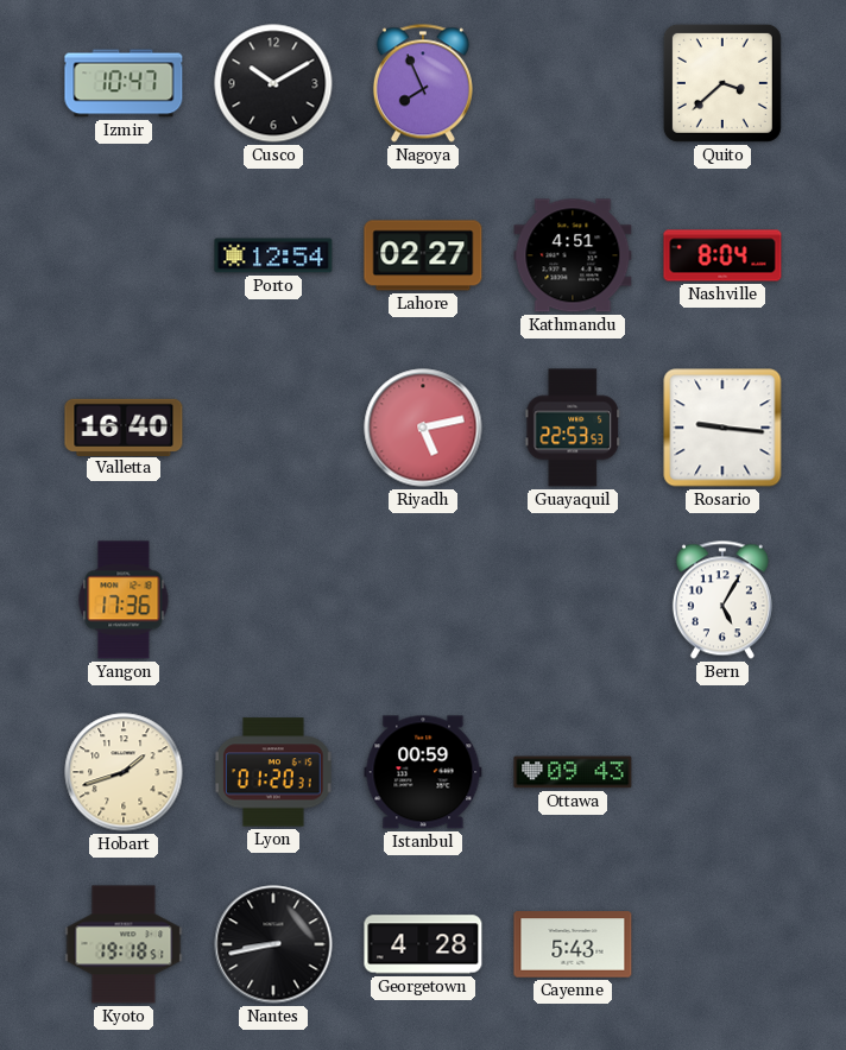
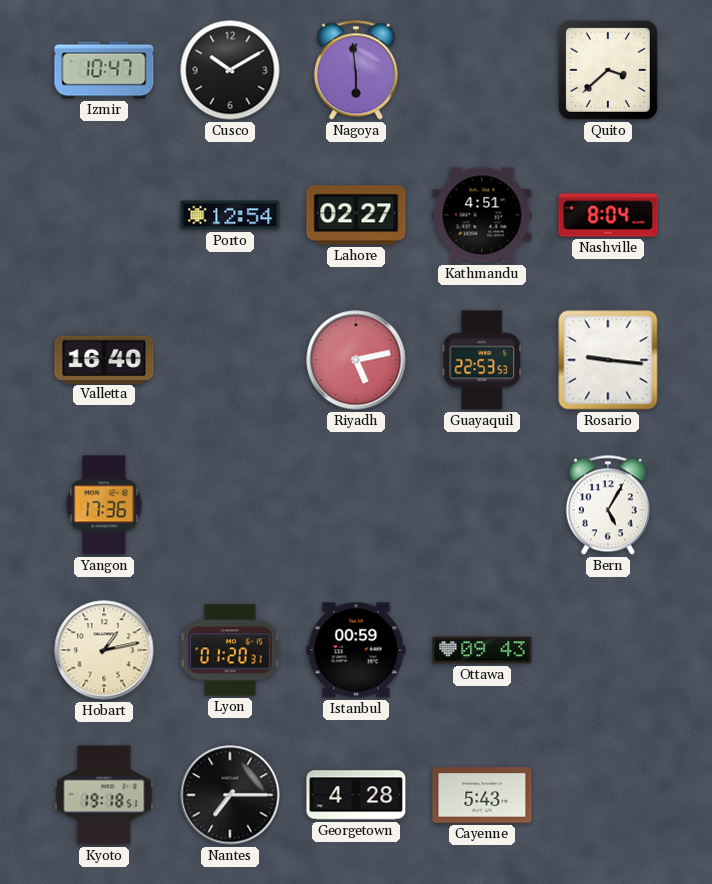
Nagoya: 7:56 -> 5:59
Hobart: 1:42 -> 1:13
Nantes: 8:43 -> 7:15
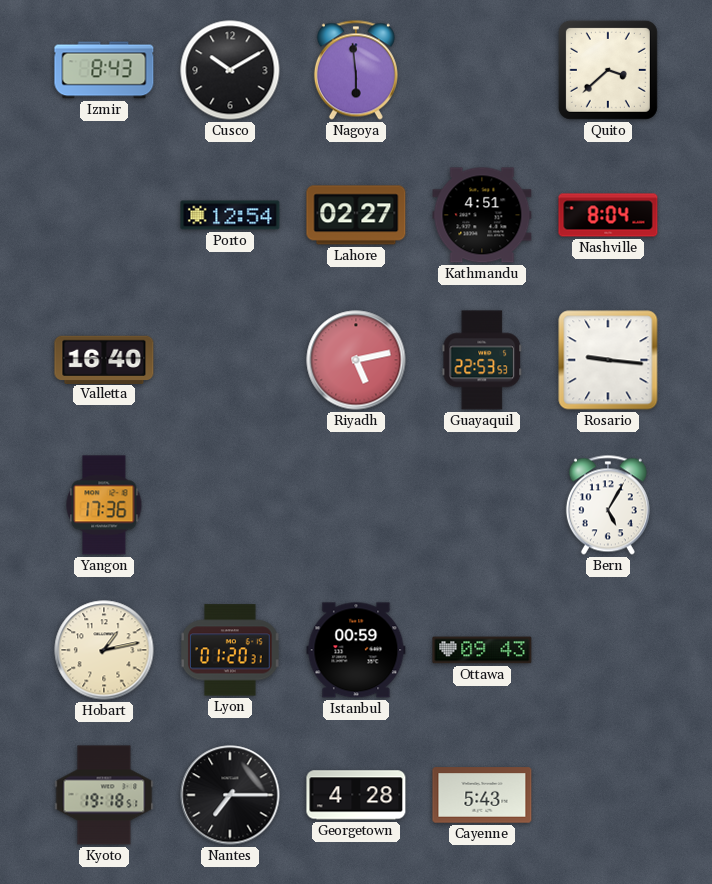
Izmir: 10:47 -> 8:43
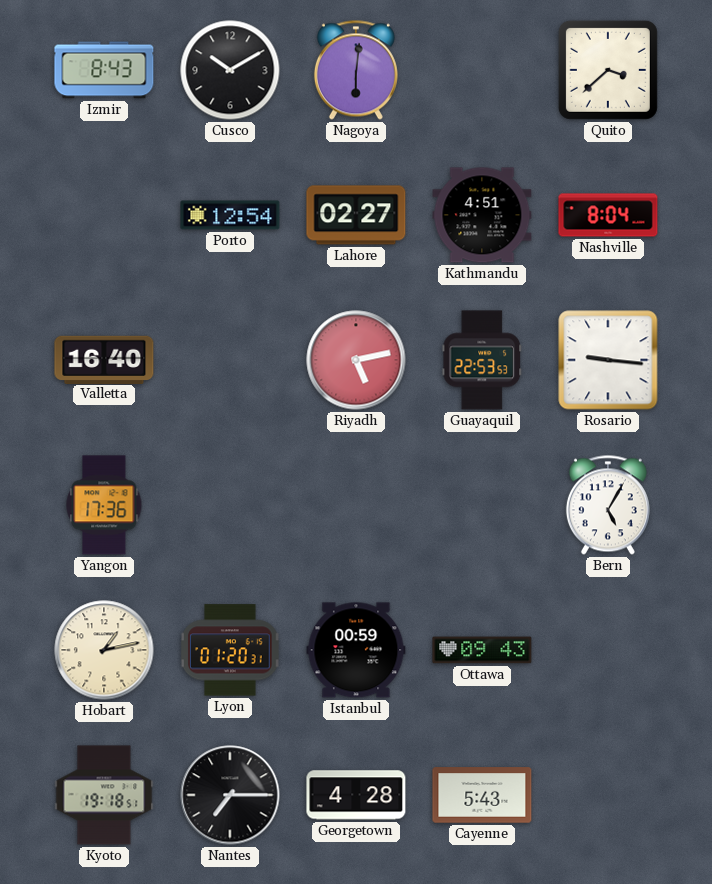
Nagoya: 5:59 -> 6:01
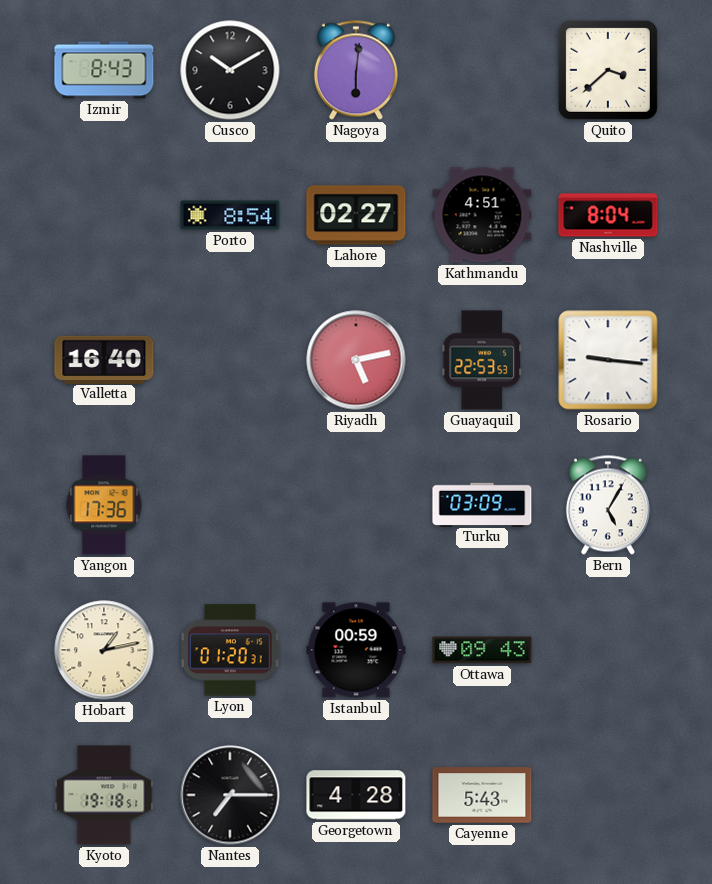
Porto: 12:54 -> 8:54
Turku: none -> 03:09
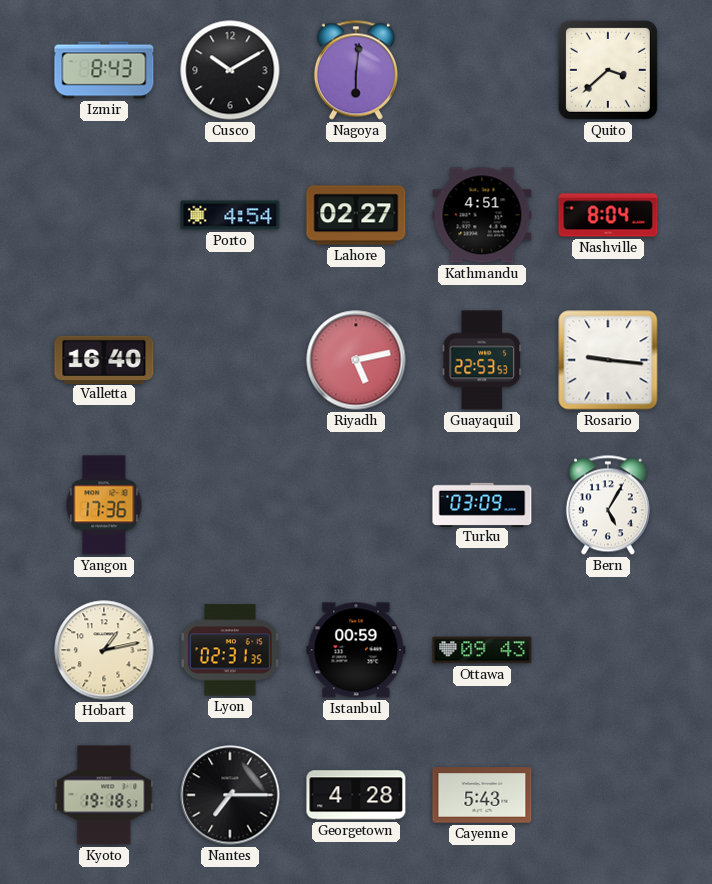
Porto: 8:54 -> 4:54
Lyon: 01:20 -> 02:31
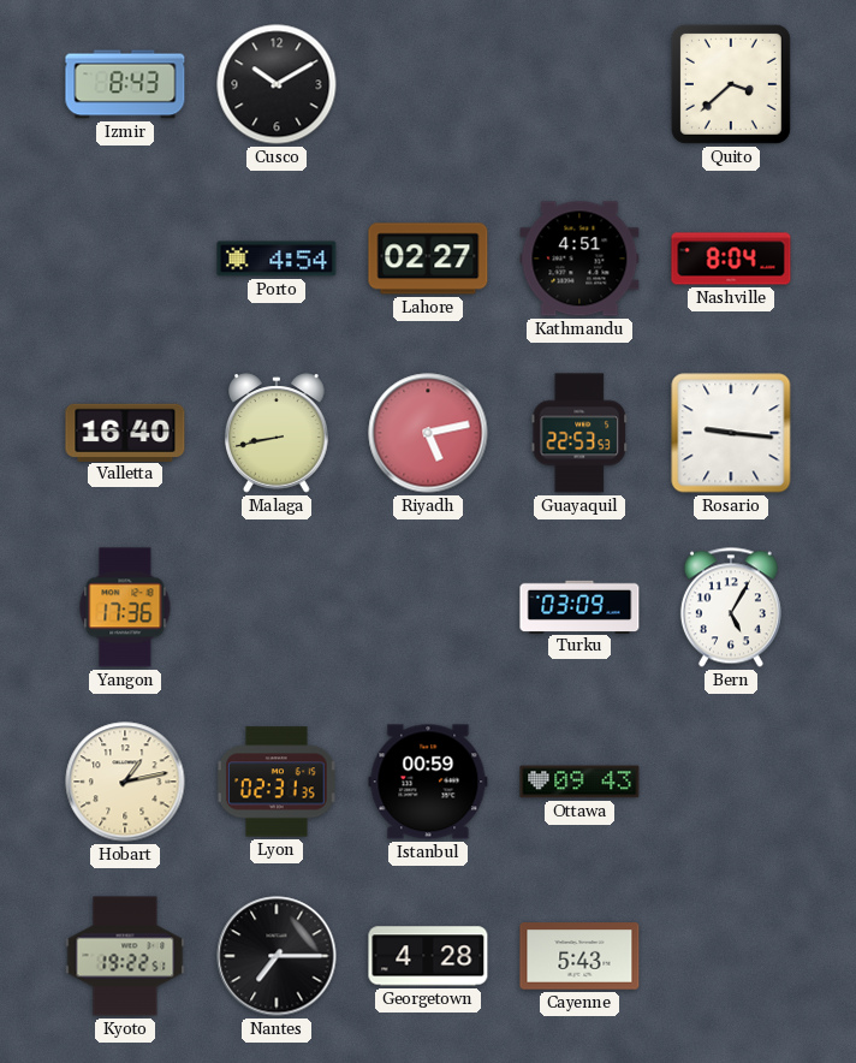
Nagoya: 6:01 -> none
Malaga: none -> 8:43
Kyoto: 19:18 -> 19:22
